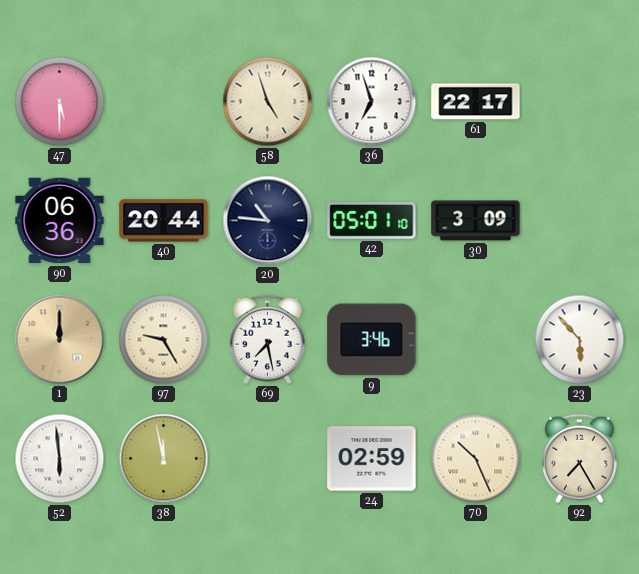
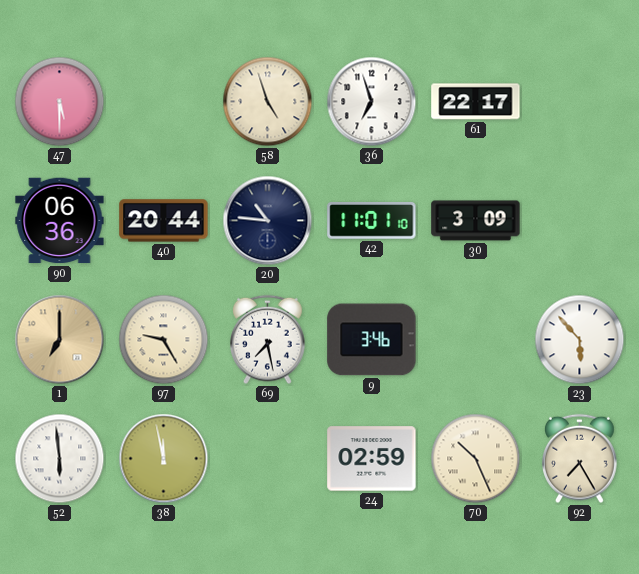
42: 05:01 -> 11:01
1: 12:00 -> 7:00
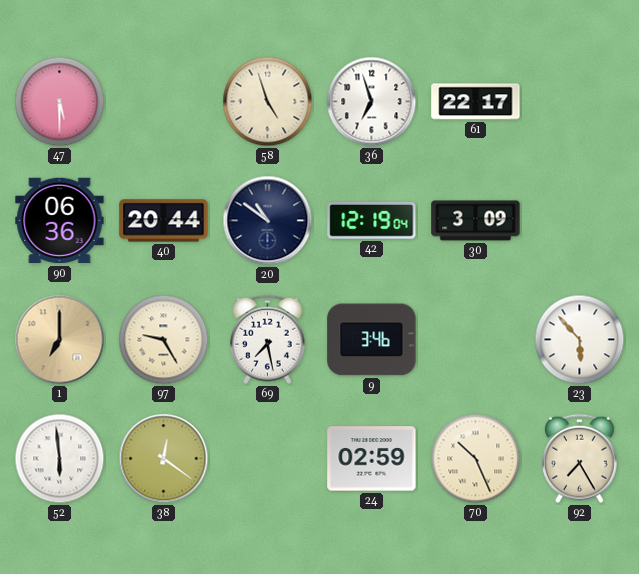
20: 10:46 -> 10:51
42: 11:01 -> 12:19
38: 11:58 -> 12:21
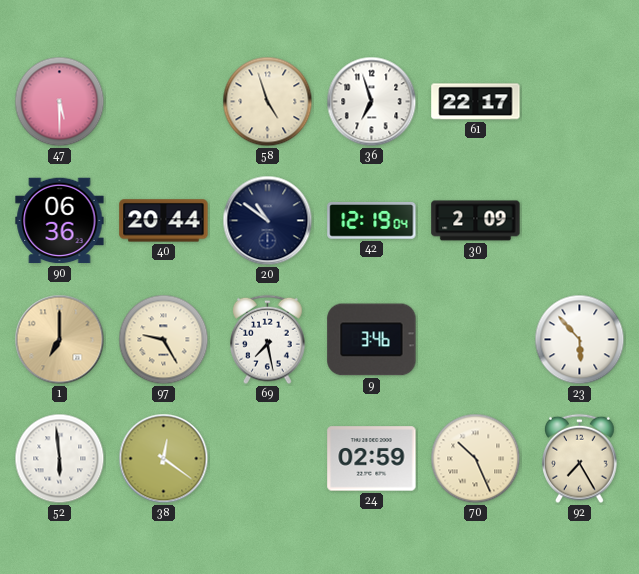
30: 3:09 -> 2:09
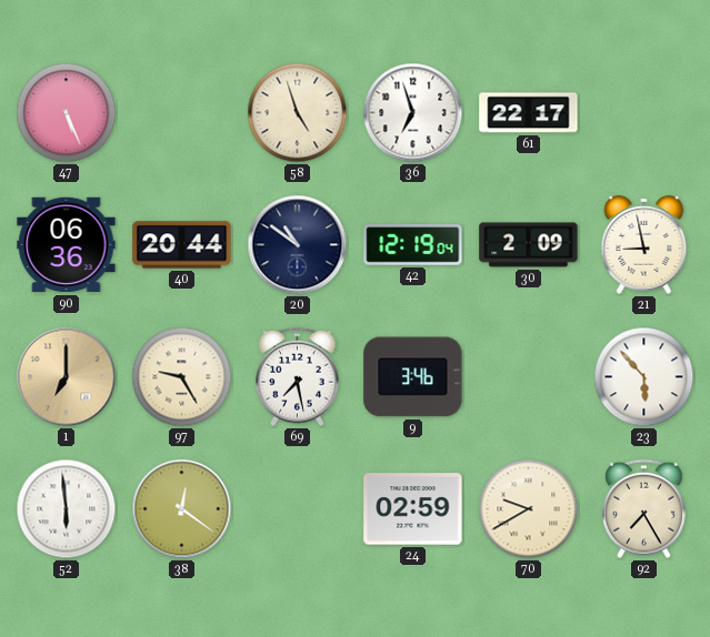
47: 5:30 -> 5:26
21: none -> 8:58
70: 10:26 -> 9:40
